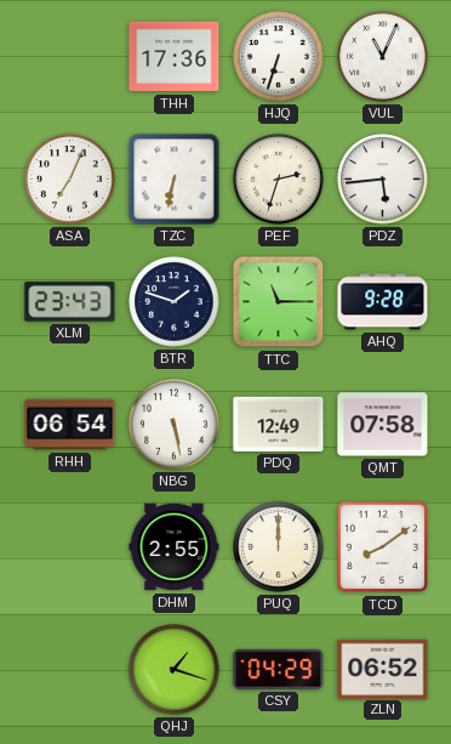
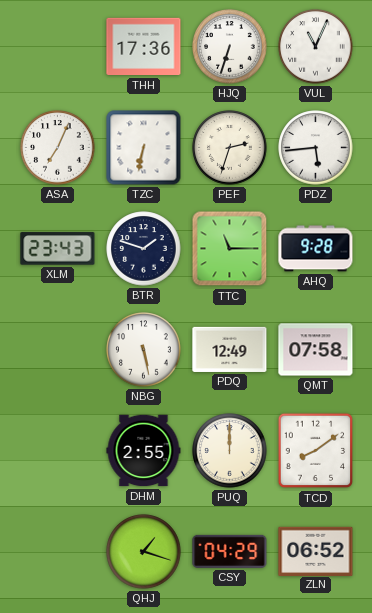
RHH: 06:54 -> none
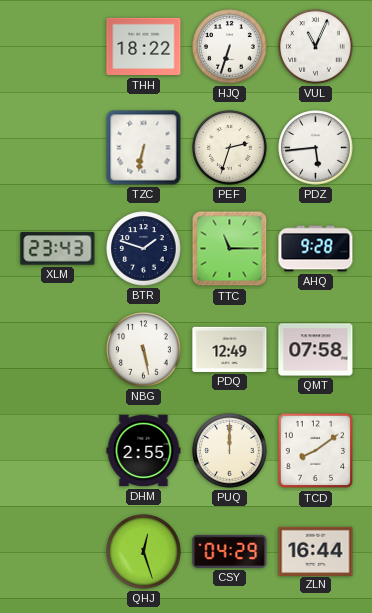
THH: 17:36 -> 18:22
ASA: 7:04 -> none
QHJ: 1:18 -> 12:27
ZLN: 06:52 -> 16:44
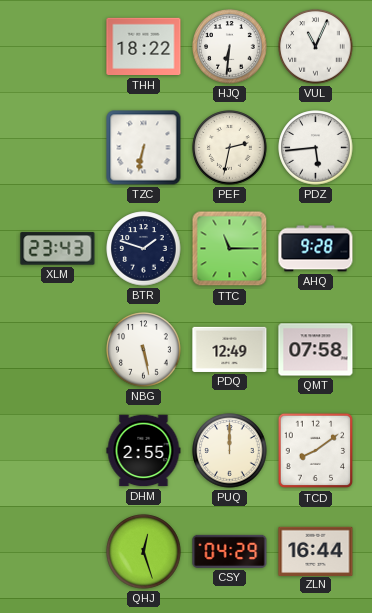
HJQ: 6:33 -> 6:31
PEF: 2:33 -> 2:32
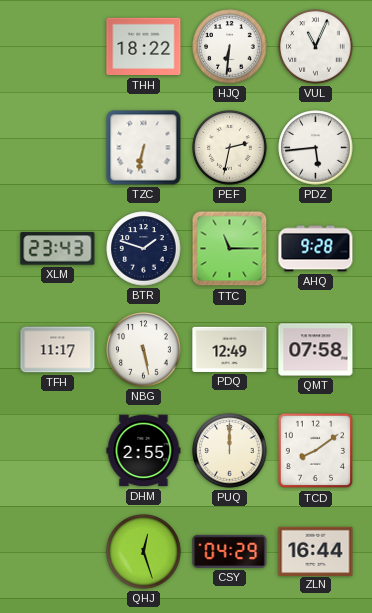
TFH: none -> 11:17
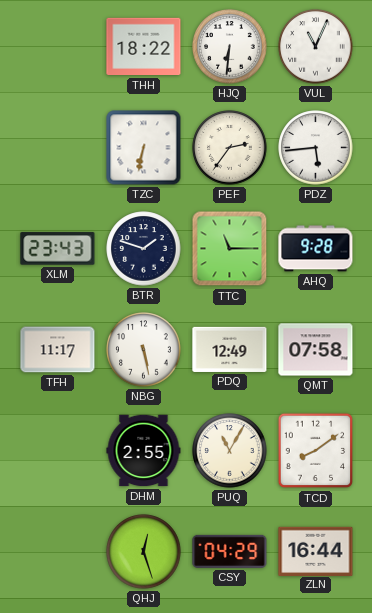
PEF: 2:32 -> 2:36
PUQ: 12:00 -> 11:05
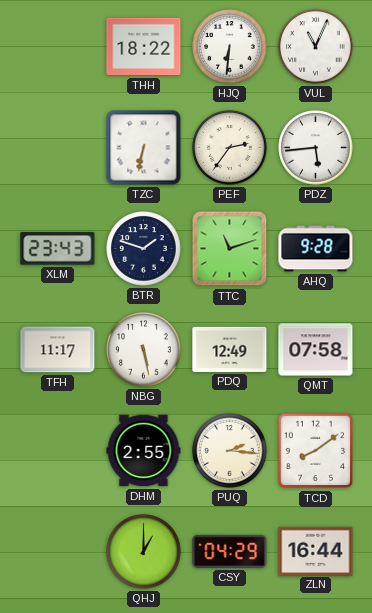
TTC: 11:15 -> 11:12
PUQ: 11:05 -> 2:16
QHJ: 12:27 -> 1:00
